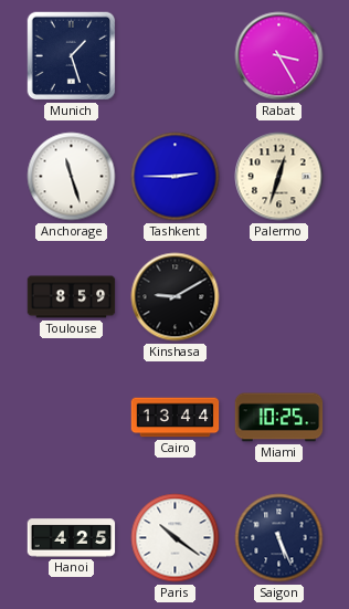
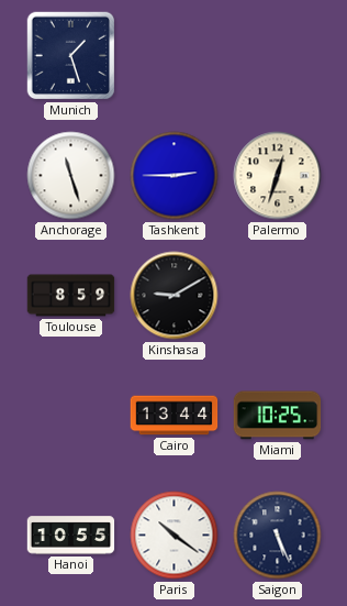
Rabat: 3:25 -> none
Hanoi: 4:25 -> 10:55
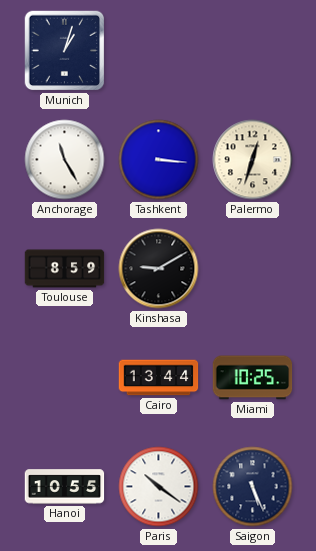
Munich: 1:27 -> 1:03
Anchorage: 11:27 -> 11:25
Tashkent: 2:45 -> 3:16
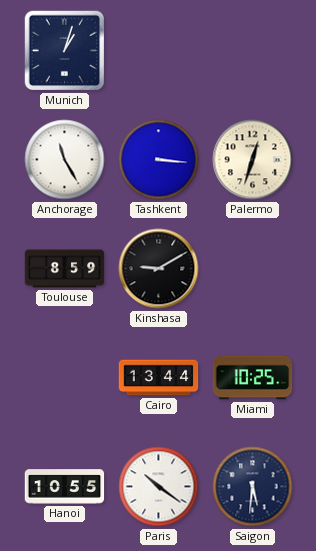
Saigon: 5:26 -> 5:31
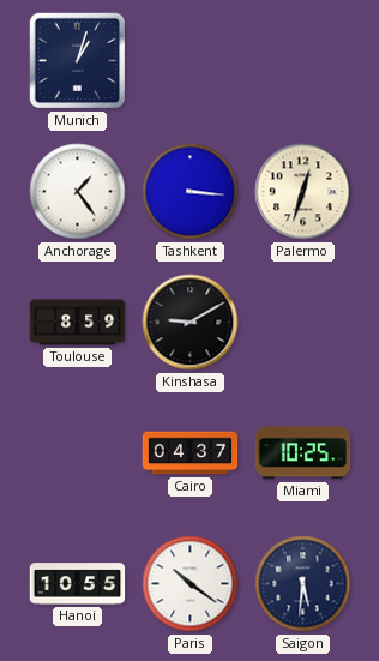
Anchorage: 11:25 -> 1:24
Cairo: 13:44 -> 04:37
